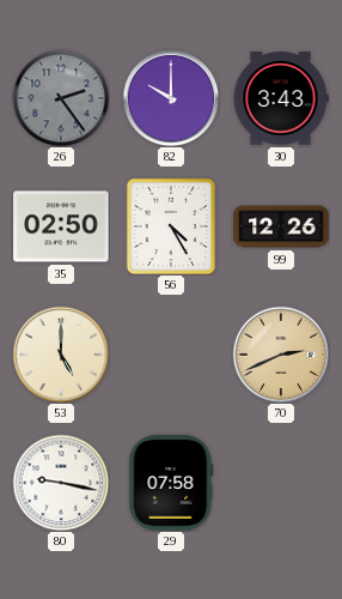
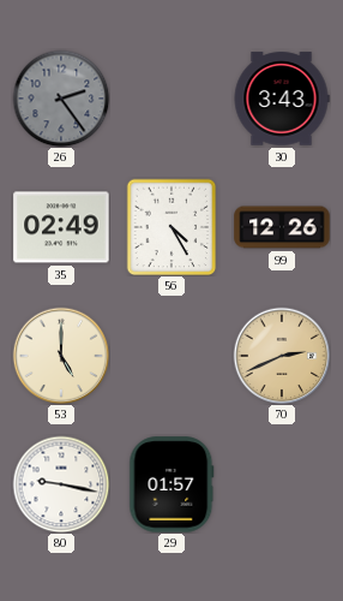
82: 10:00 -> none
35: 02:50 -> 02:49
29: 07:58 -> 01:57
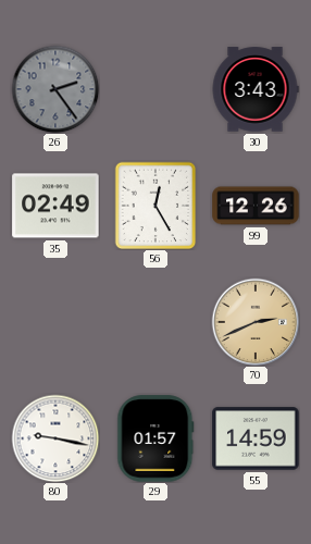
56: 4:25 -> 12:25
53: 5:00 -> none
55: none -> 14:59
